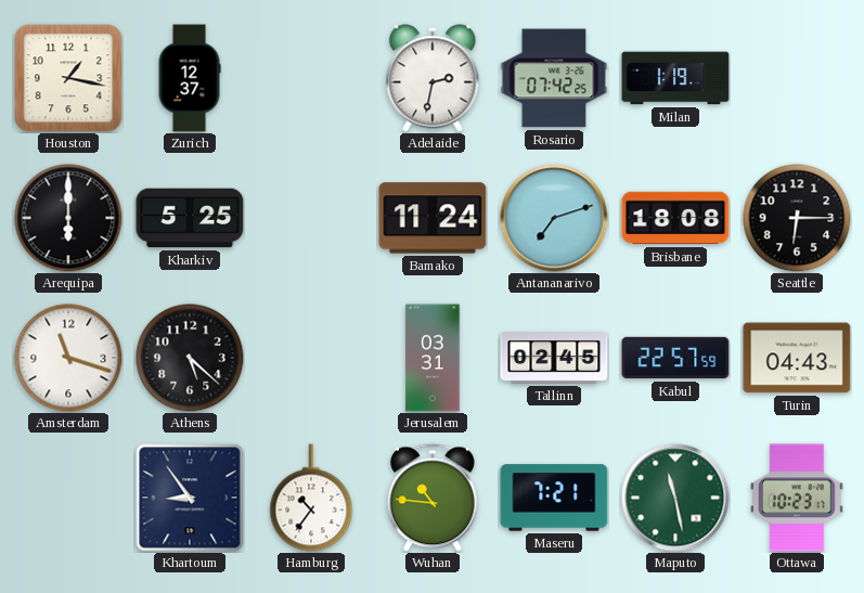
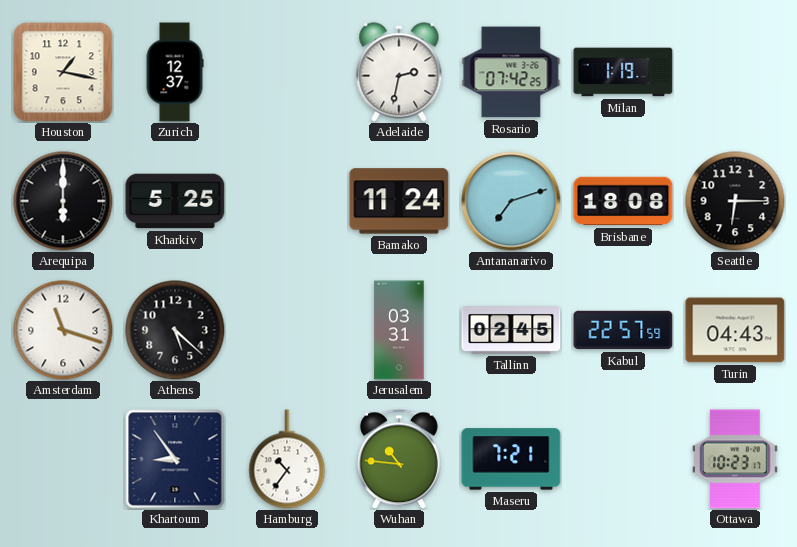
Maputo: 11:28 -> none
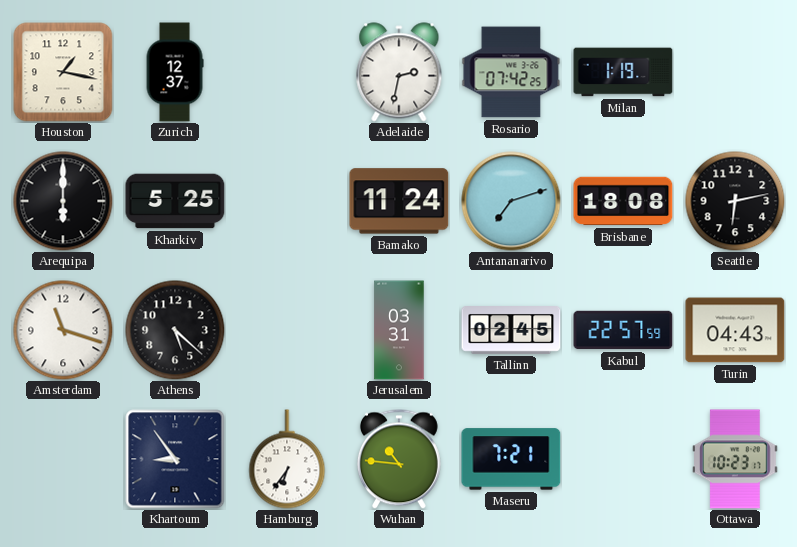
Seattle: 6:15 -> 6:13
Hamburg: 10:36 -> 6:36
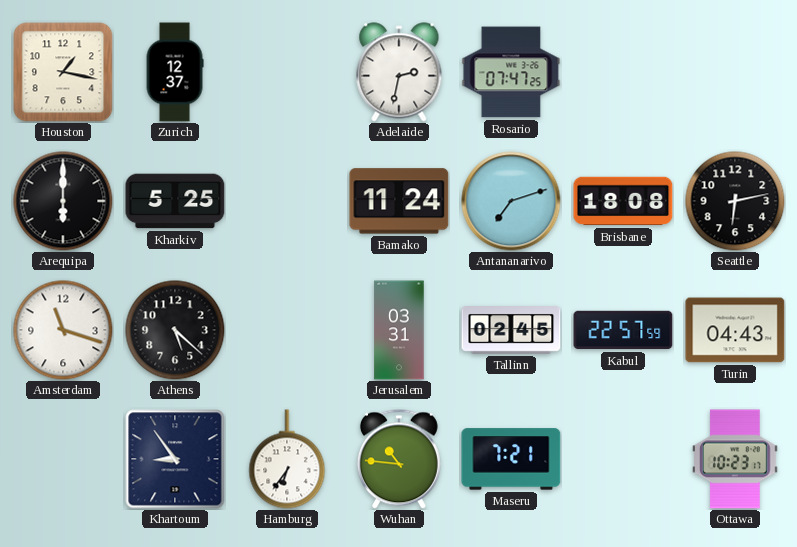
Rosario: 07:42 -> 07:47
Milan: 1:19 -> none
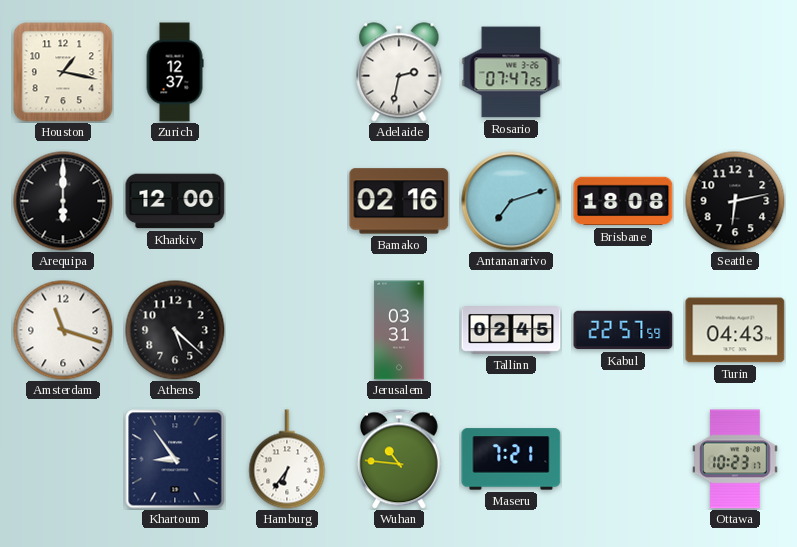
Kharkiv: 5:25 -> 12:00
Bamako: 11:24 -> 02:16
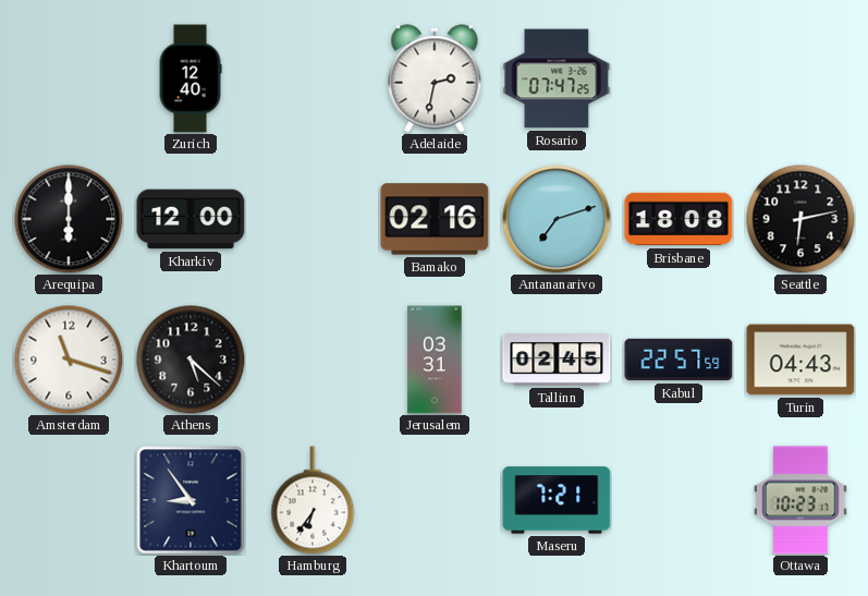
Houston: 1:17 -> none
Zurich: 12:37 -> 12:40
Wuhan: 10:46 -> none
